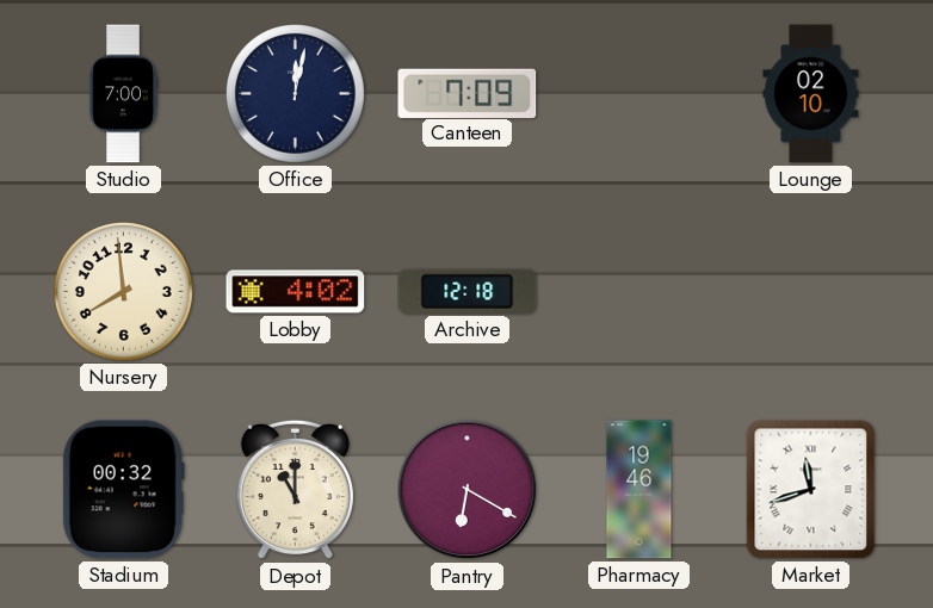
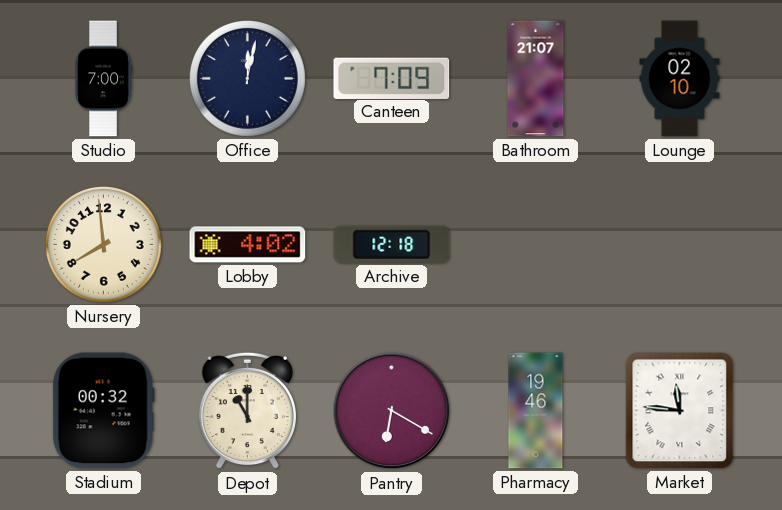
Bathroom: none -> 21:07
Market: 11:42 -> 11:46
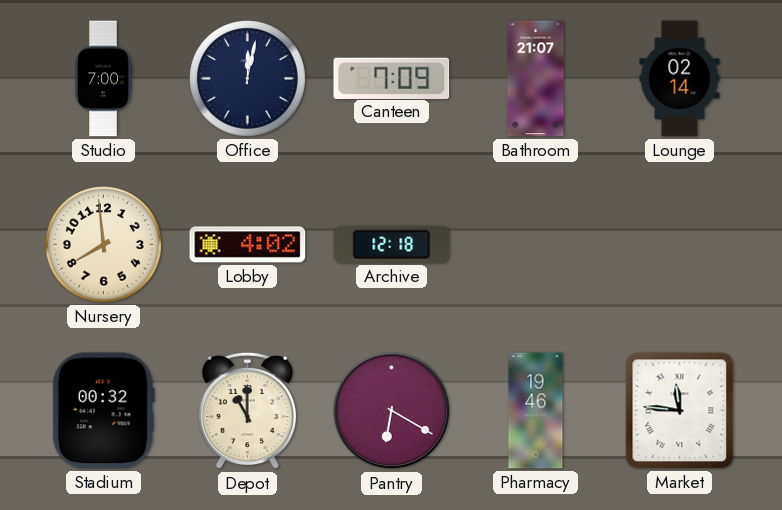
Lounge: 02:10 -> 02:14
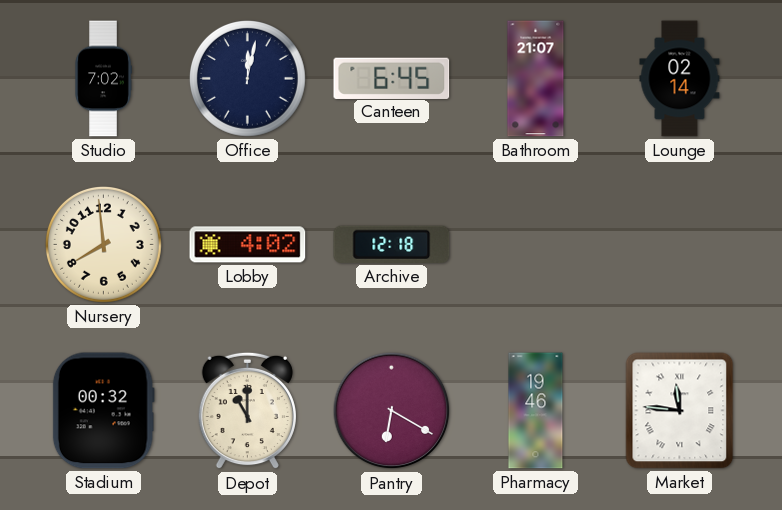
Studio: 7:00 -> 7:02
Canteen: 7:09 -> 6:45
